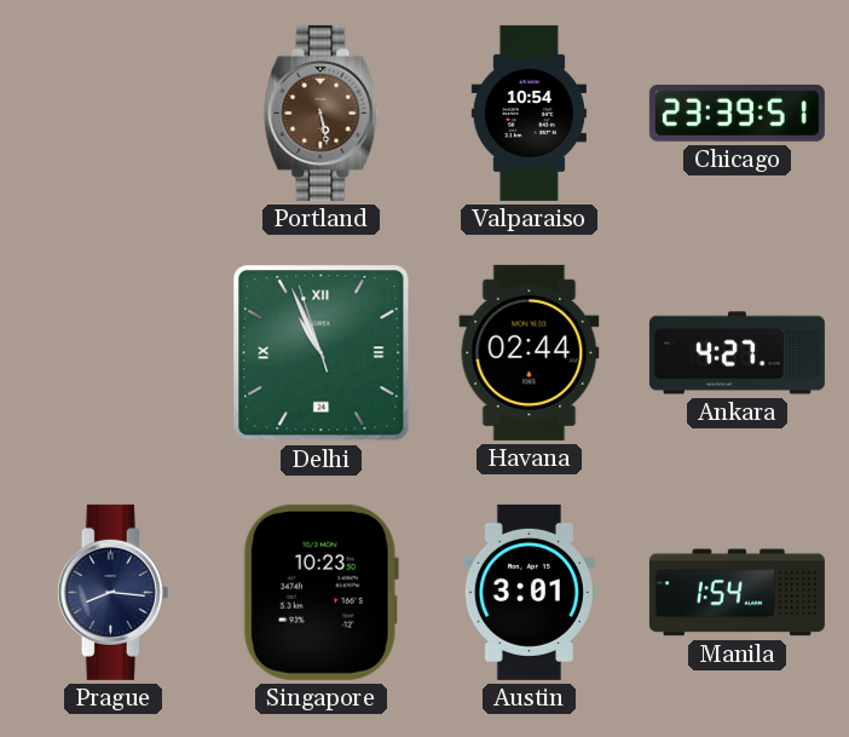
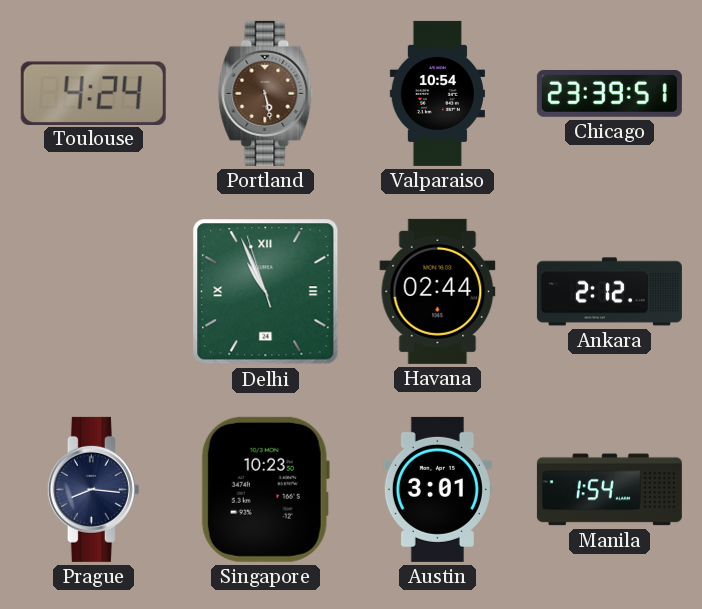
Toulouse: none -> 4:24
Ankara: 4:27 -> 2:12
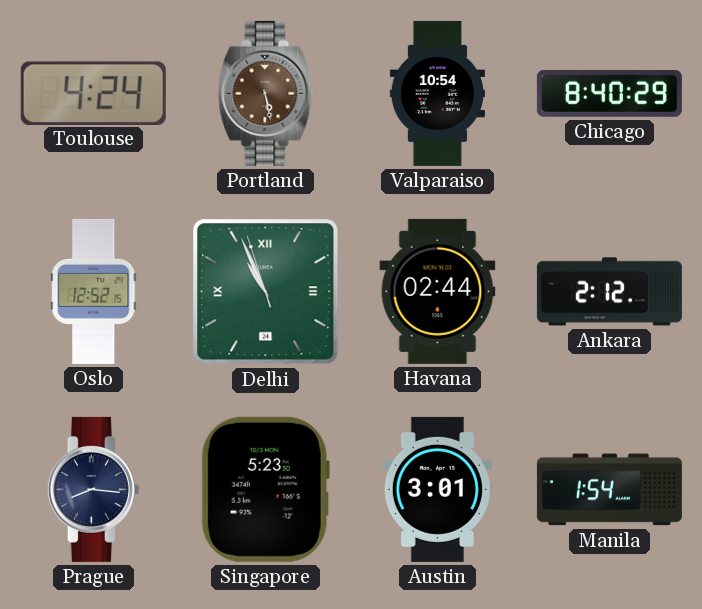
Chicago: 23:39 -> 8:40
Oslo: none -> 12:52
Singapore: 10:23 -> 5:23
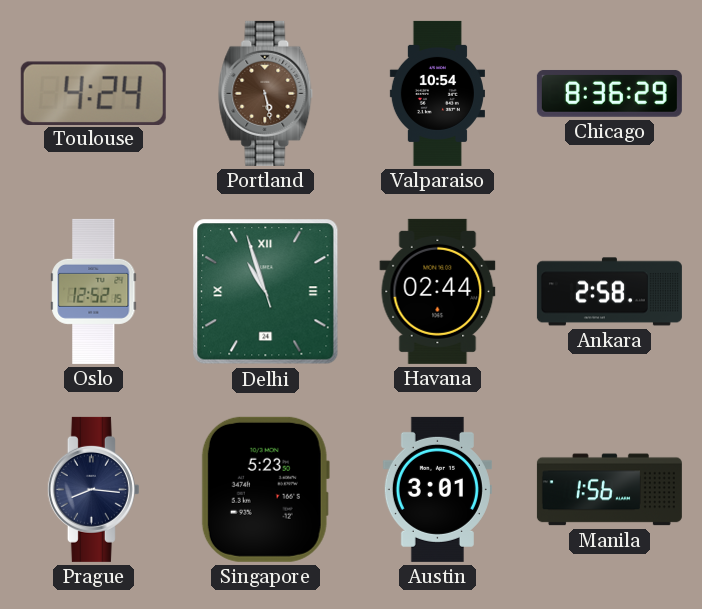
Chicago: 8:40 -> 8:36
Delhi: 10:55 -> 10:56
Ankara: 2:12 -> 2:58
Manila: 1:54 -> 1:56
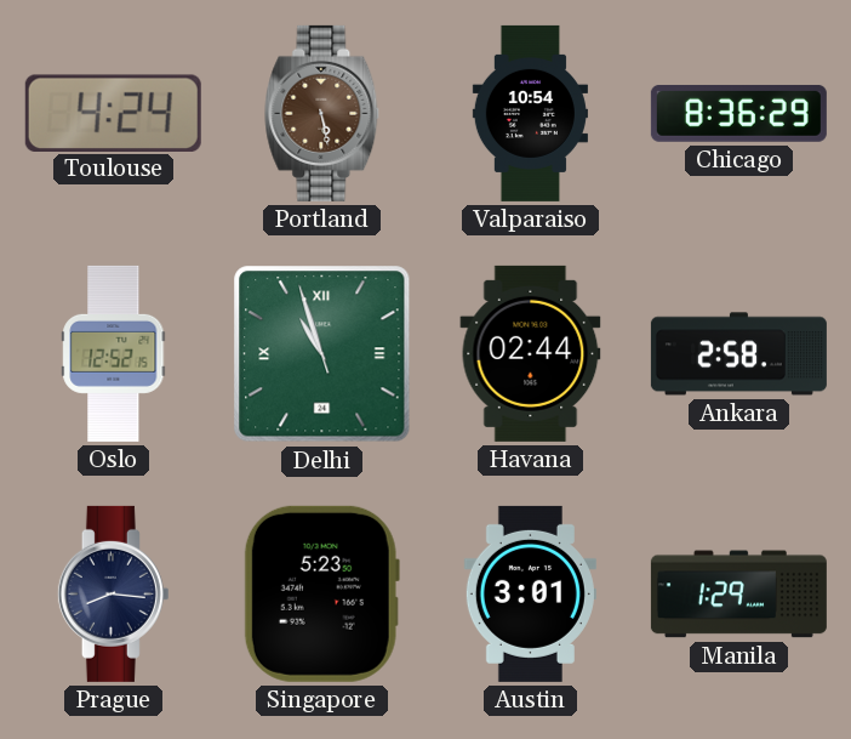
Manila: 1:56 -> 1:29
